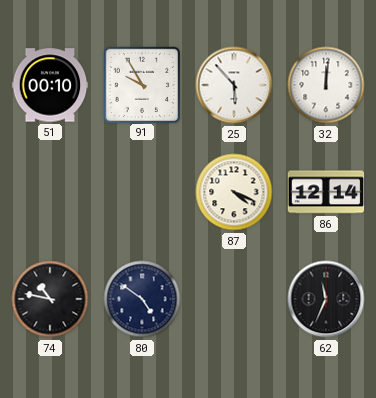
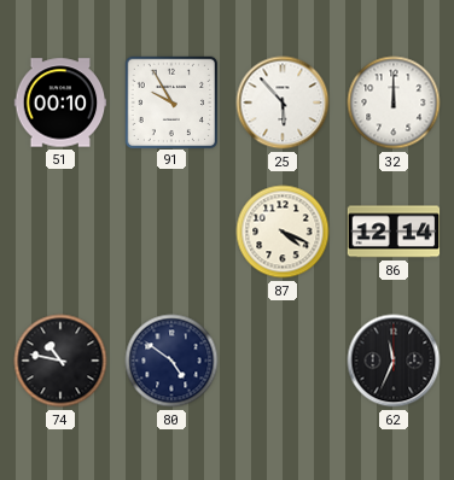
32: 12:01 -> 12:00
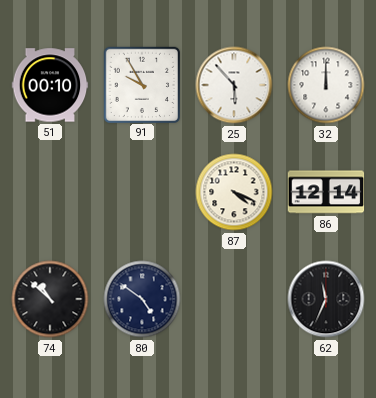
74: 10:47 -> 10:52
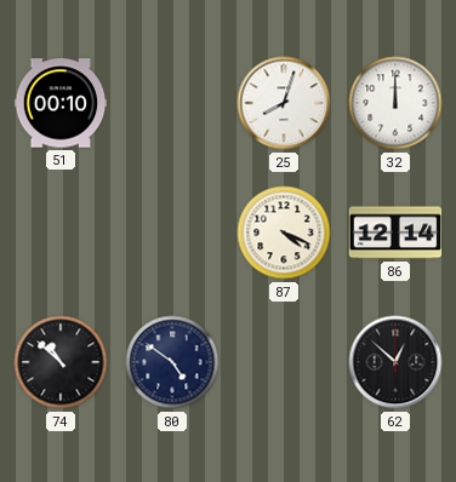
91: 9:55 -> none
25: 5:53 -> 8:03
62: 11:34 -> 12:52
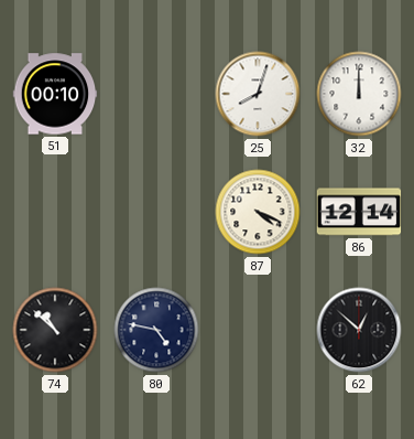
80: 4:51 -> 4:47
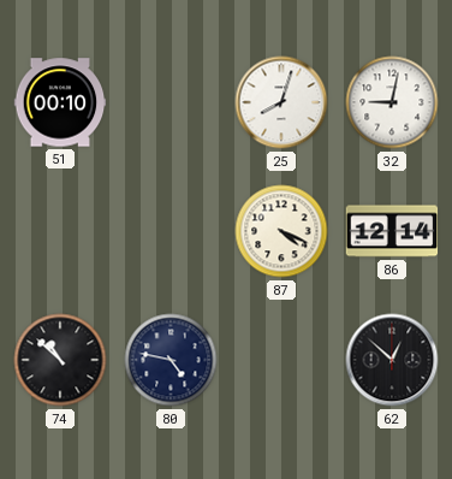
32: 12:00 -> 9:02
